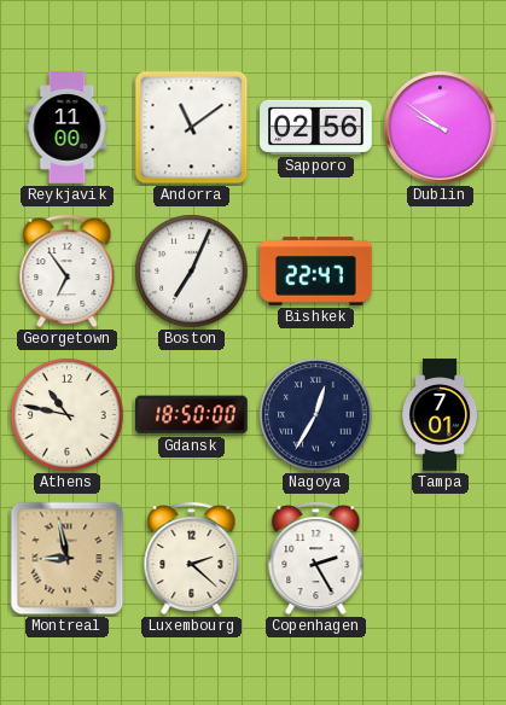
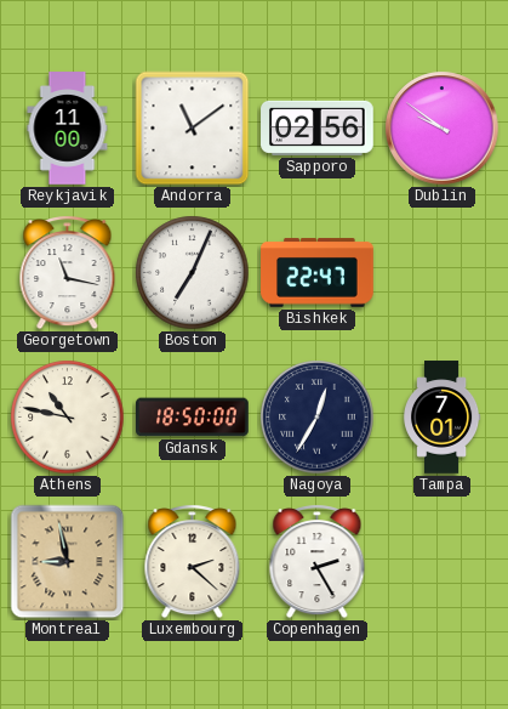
Georgetown: 6:54 -> 11:17
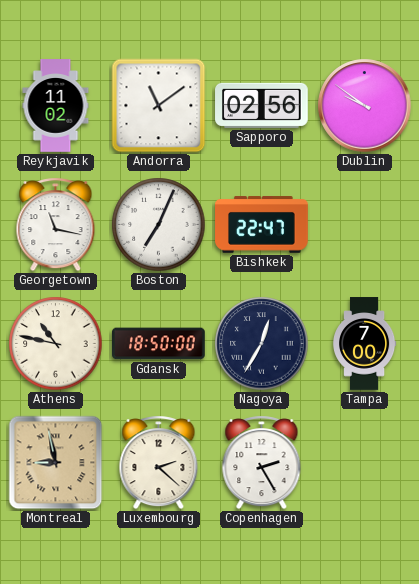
Reykjavik: 11:00 -> 11:02
Tampa: 7:01 -> 7:00
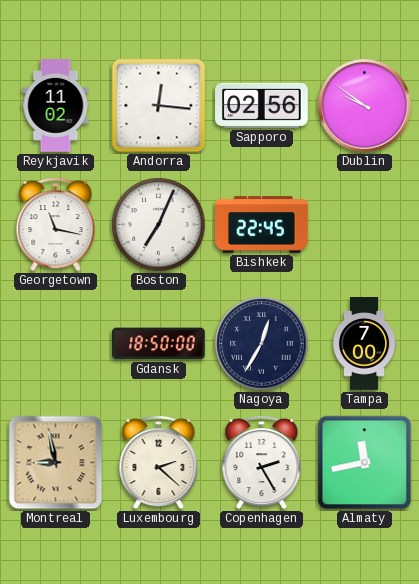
Andorra: 11:09 -> 12:16
Bishkek: 22:47 -> 22:45
Athens: 10:47 -> none
Almaty: none -> 11:43
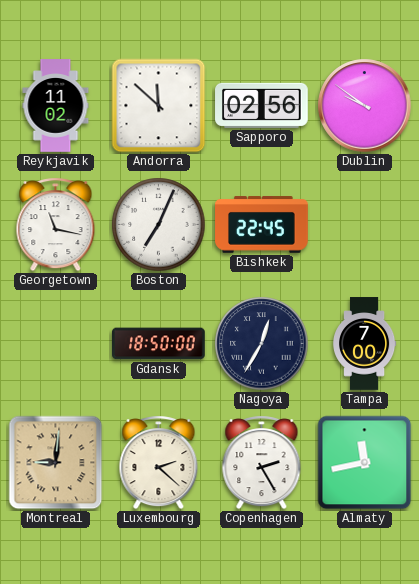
Andorra: 12:16 -> 11:52
Montreal: 8:58 -> 9:01
